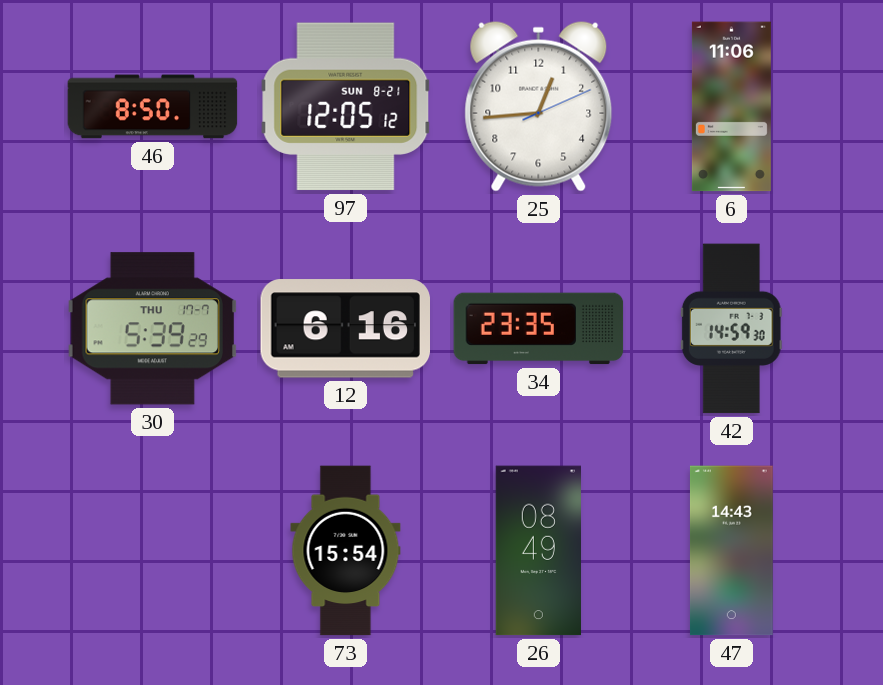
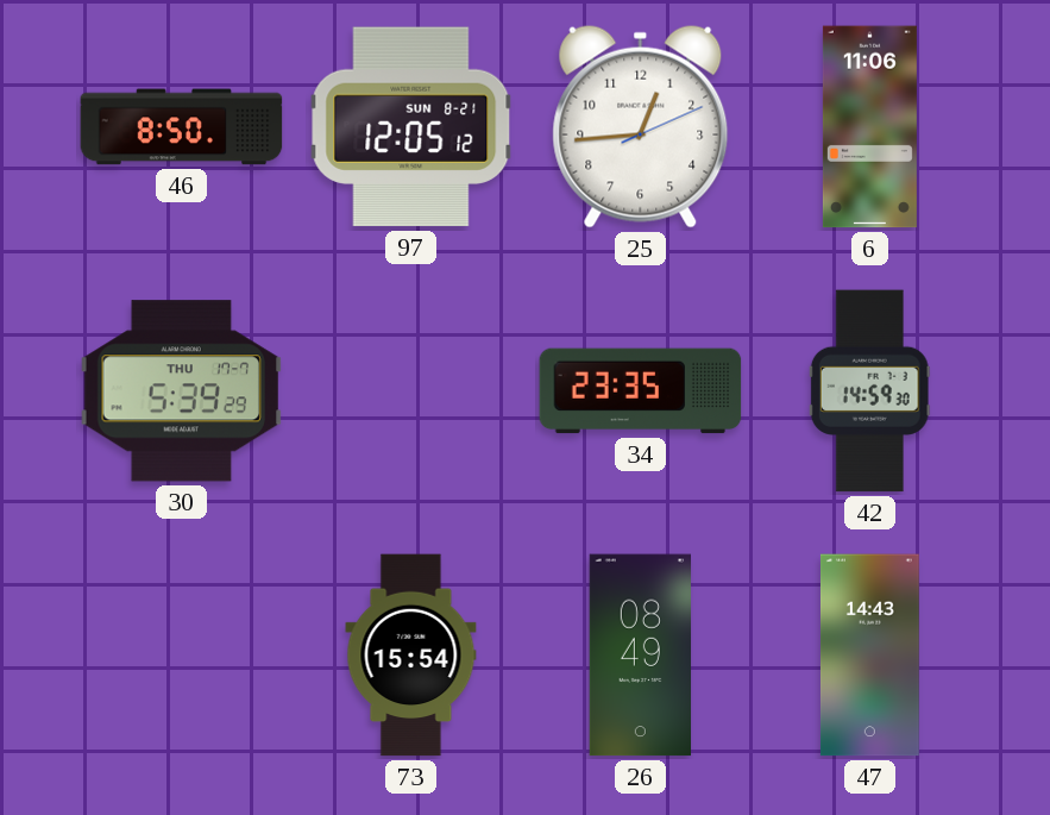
12: 6:16 -> none
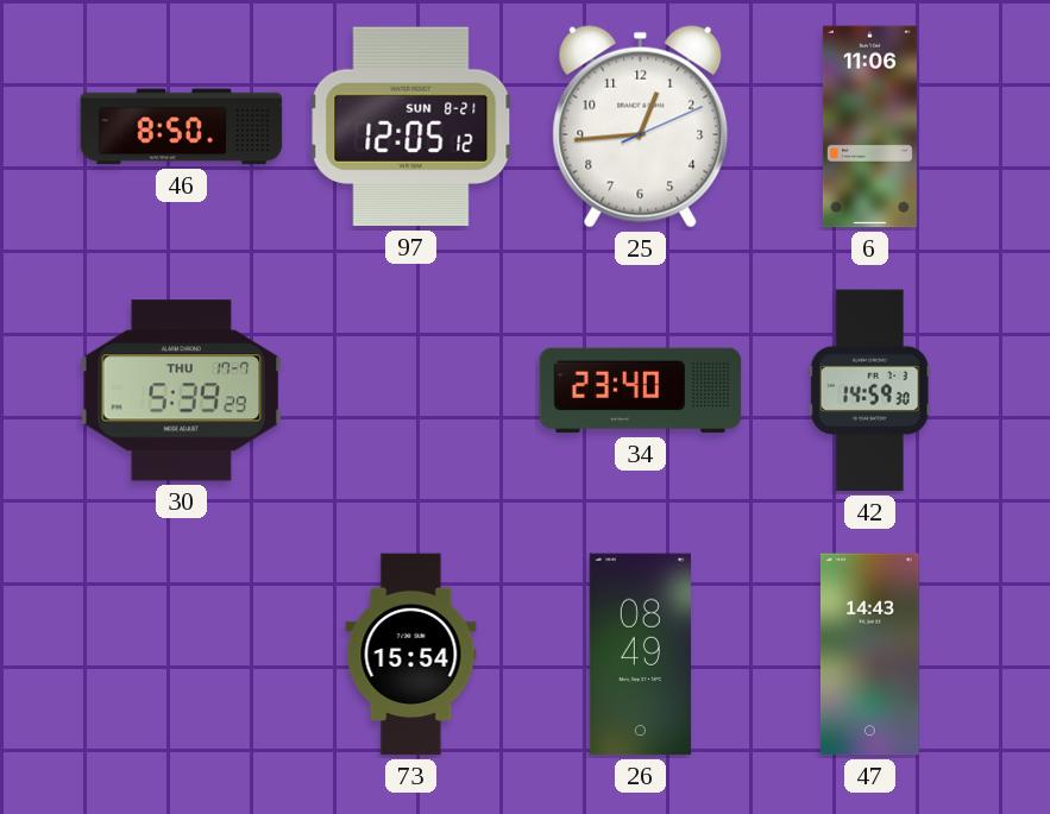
34: 23:35 -> 23:40
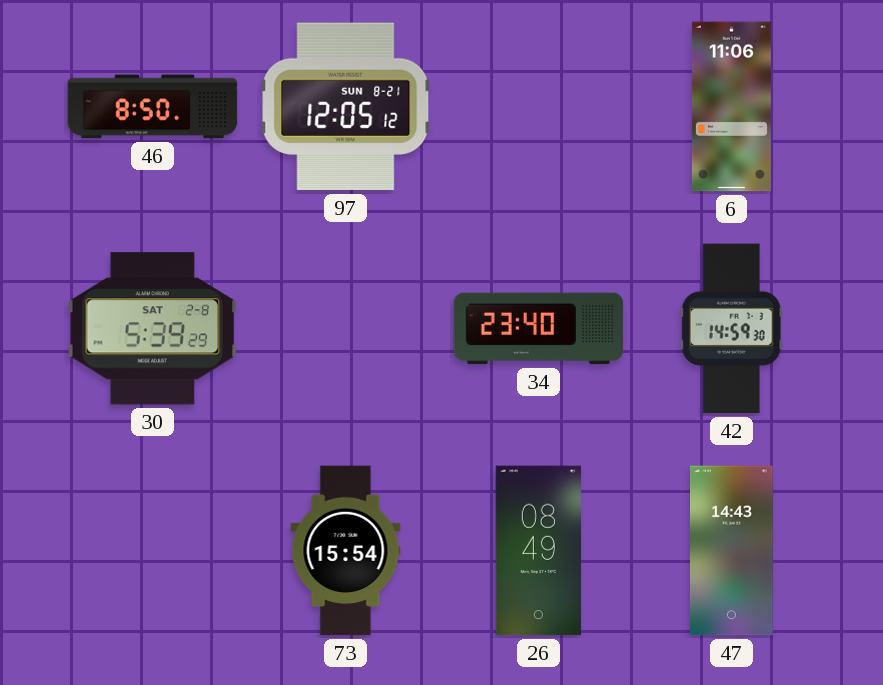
25: 12:44 -> none
30 date: THU 17-7 -> SAT 2-8
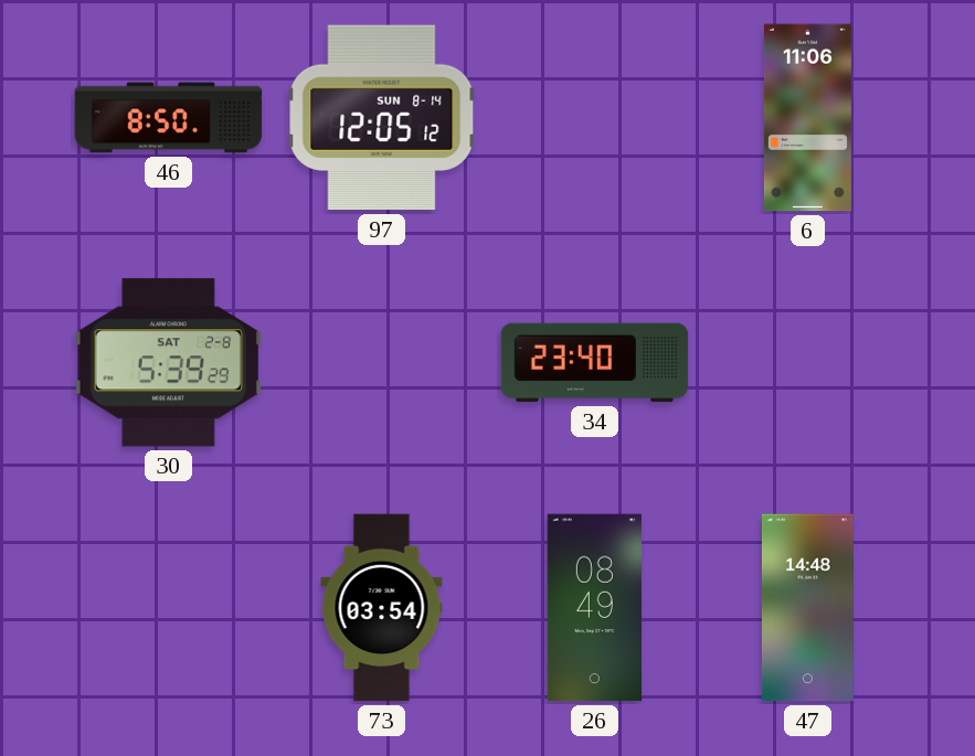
97 date: SUN 8-21 -> SUN 8-14
42: 14:59 -> none
73: 15:54 -> 03:54
47: 14:43 -> 14:48
